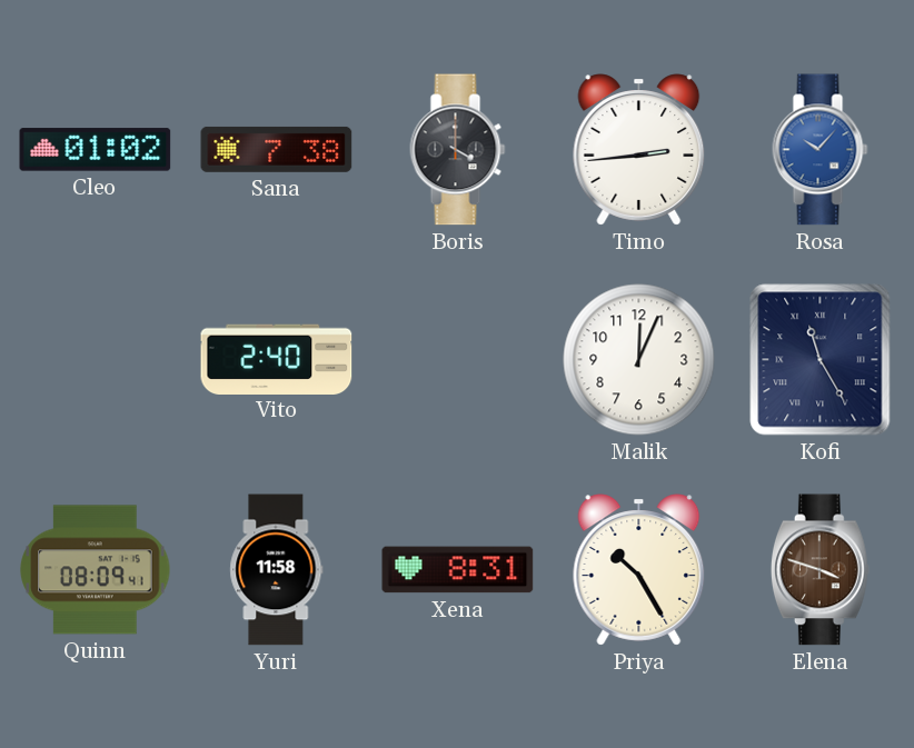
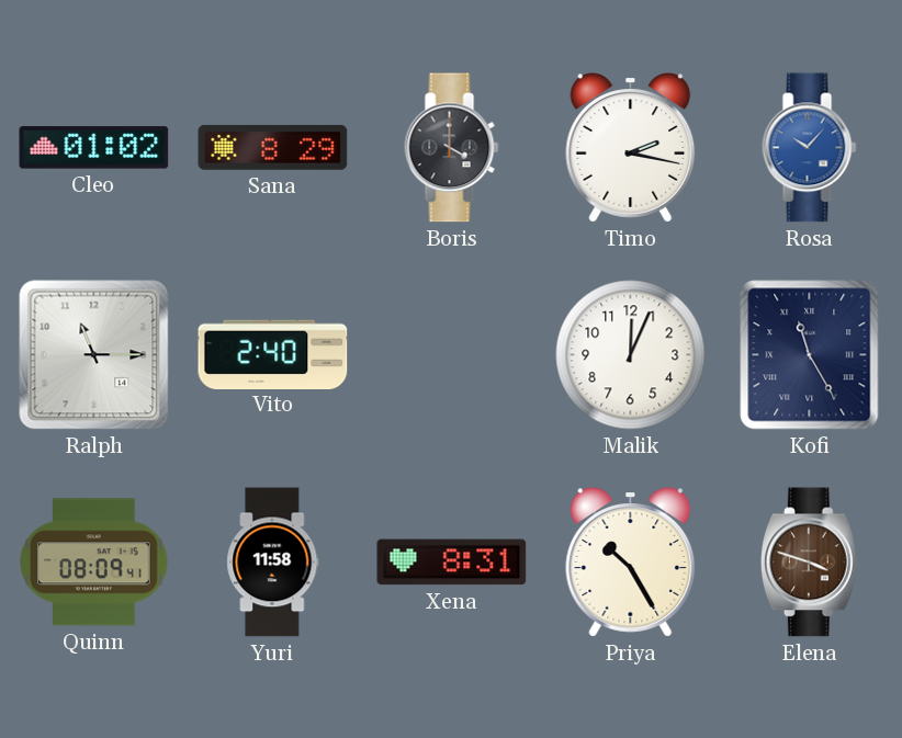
Sana: 7:38 -> 8:29
Timo: 2:44 -> 2:17
Ralph: none -> 11:15
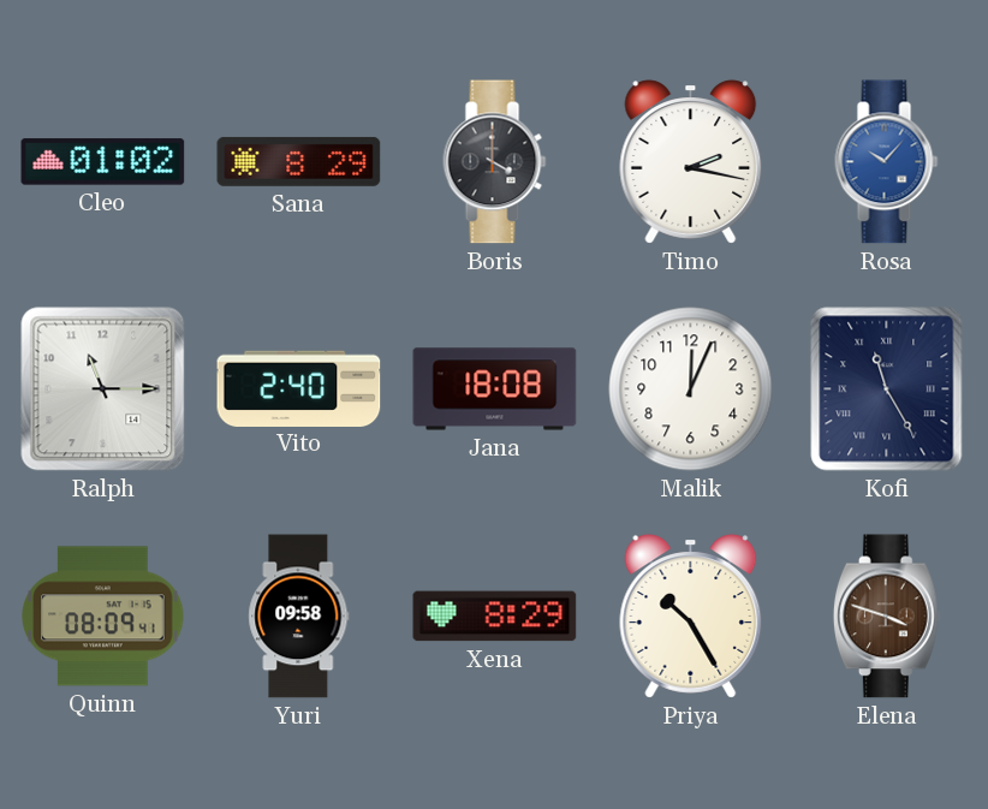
Jana: none -> 18:08
Yuri: 11:58 -> 09:58
Xena: 8:31 -> 8:29
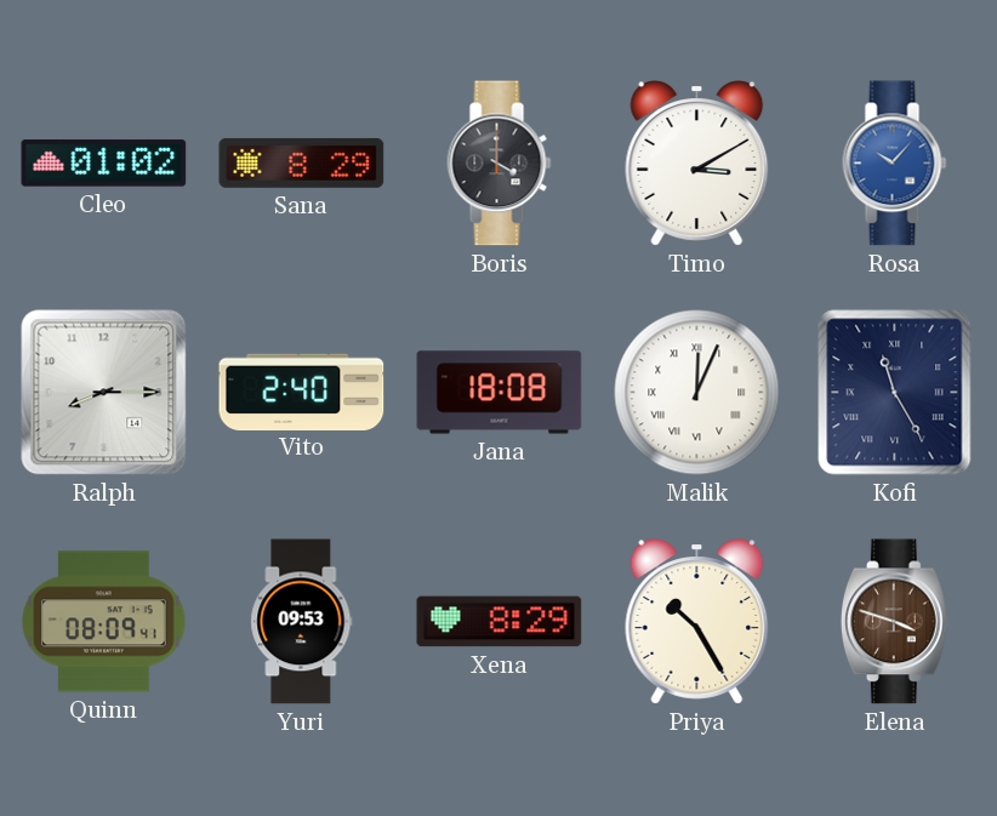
Timo: 2:17 -> 3:10
Ralph: 11:15 -> 8:15
Malik numerals: Arabic -> Roman
Yuri: 09:58 -> 09:53
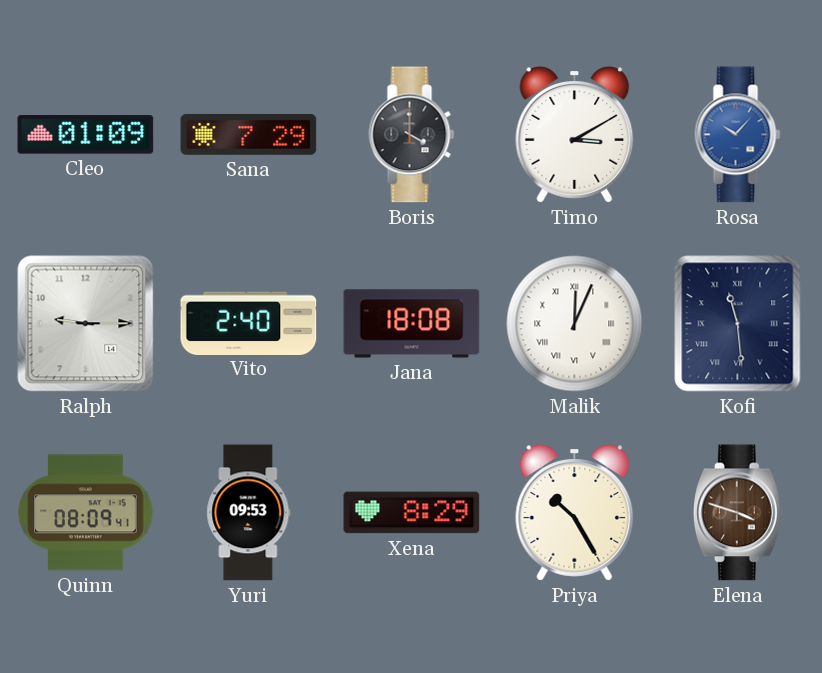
Cleo: 01:02 -> 01:09
Sana: 8:29 -> 7:29
Ralph: 8:15 -> 9:15
Kofi: 11:25 -> 11:29
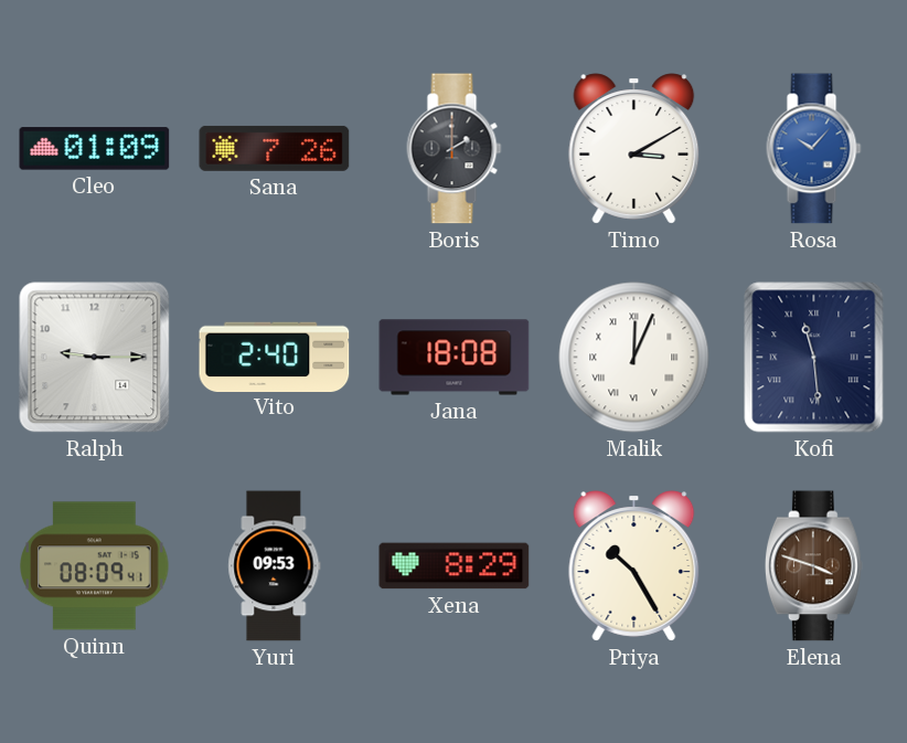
Sana: 7:29 -> 7:26
Boris: 4:00 -> 2:00
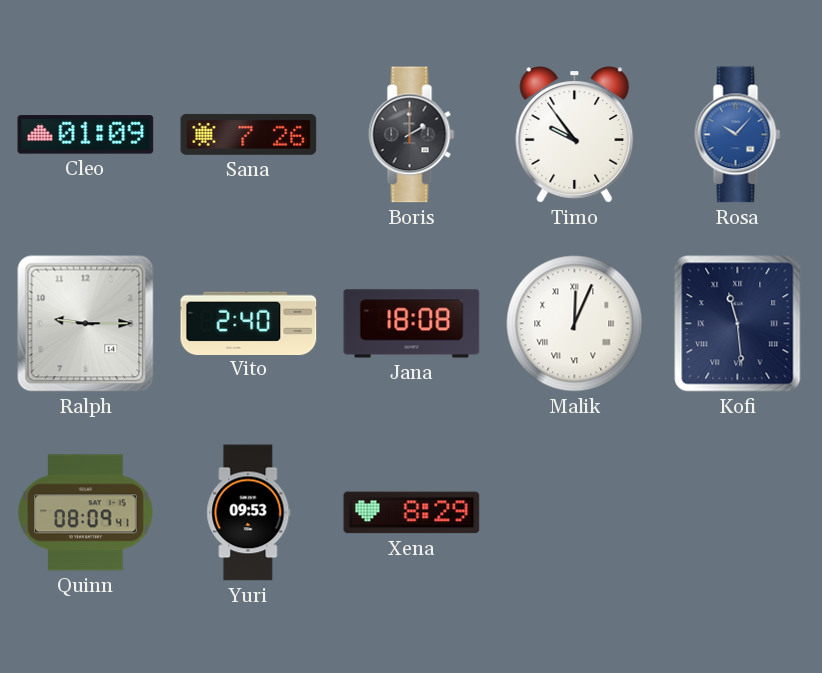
Timo: 3:10 -> 9:54
Priya: 10:25 -> none
Elena: 3:48 -> none
